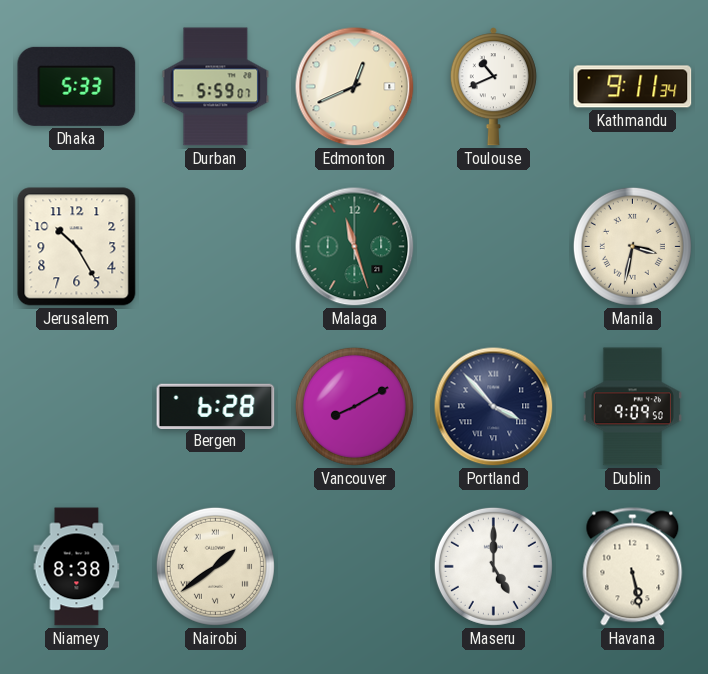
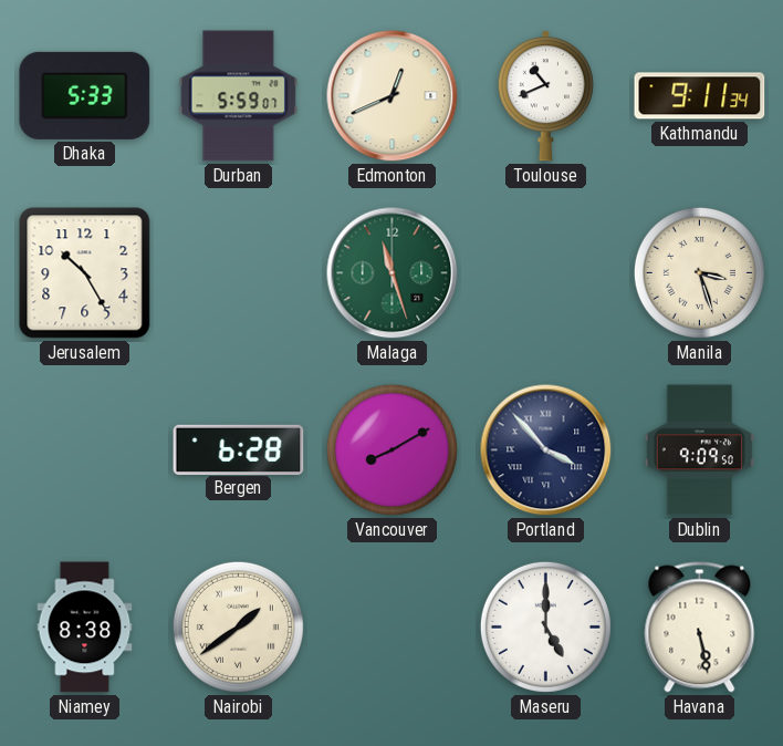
Manila: 3:32 -> 3:27
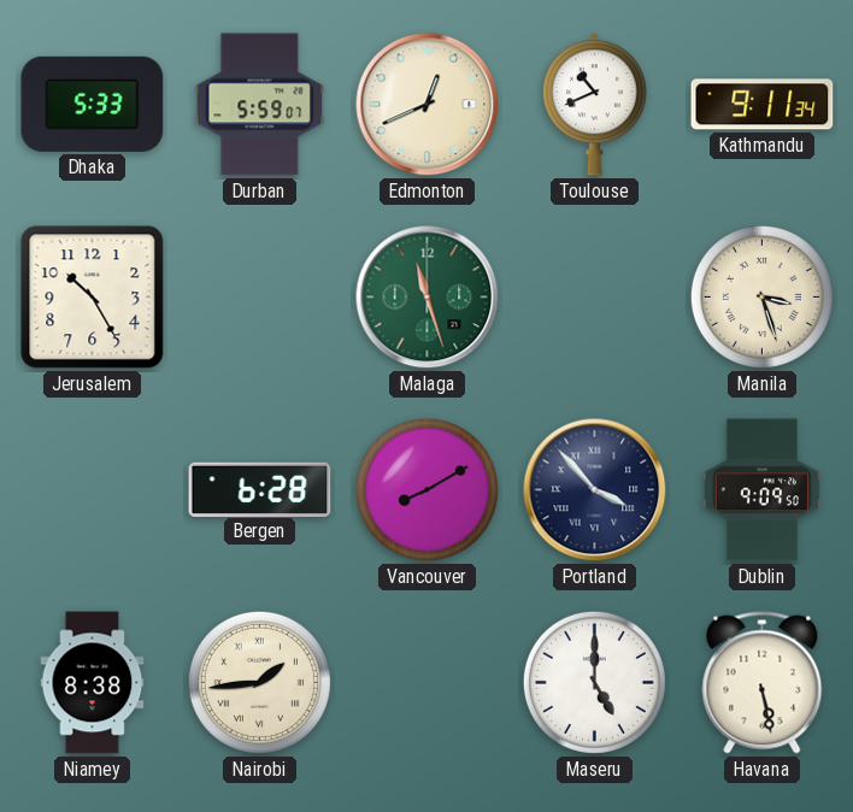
Nairobi: 1:39 -> 1:44
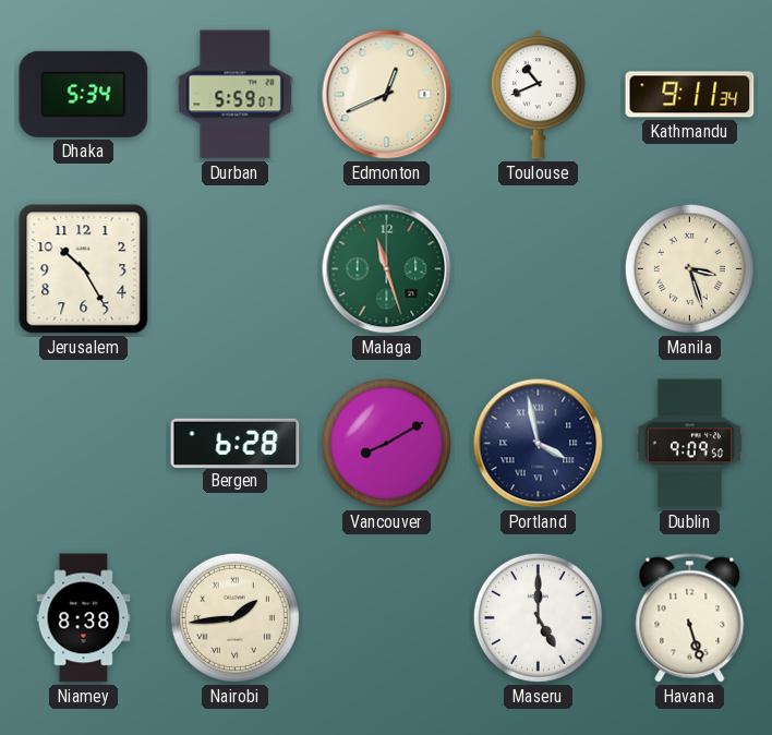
Dhaka: 5:33 -> 5:34
Portland: 3:53 -> 3:58
Havana: 5:28 -> 5:27
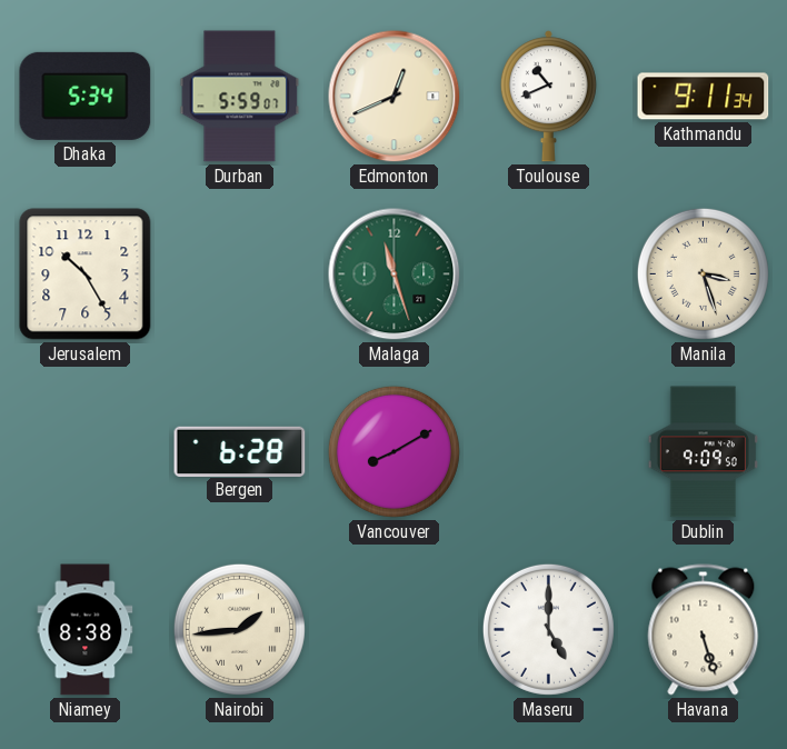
Portland: 3:58 -> none
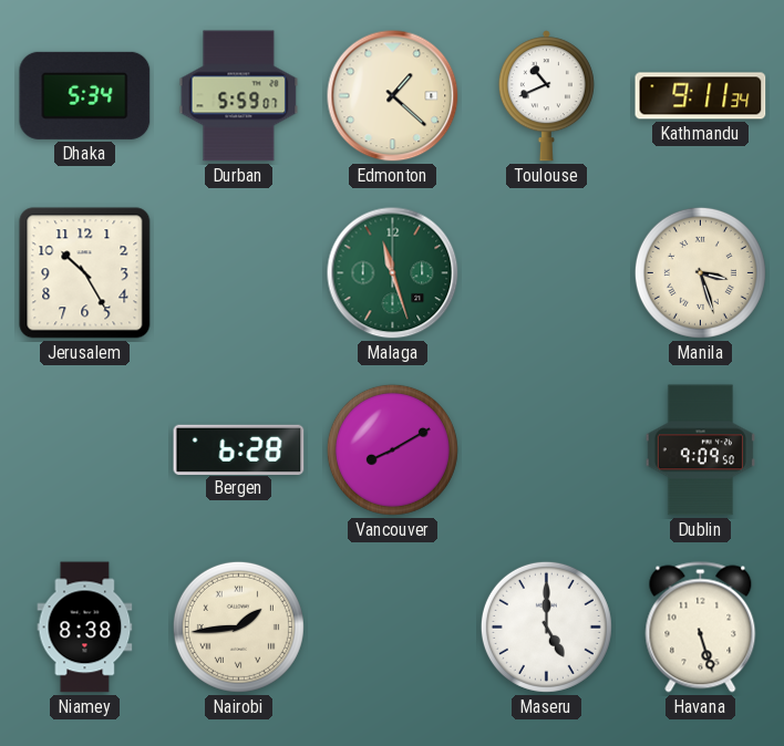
Edmonton: 12:41 -> 1:22
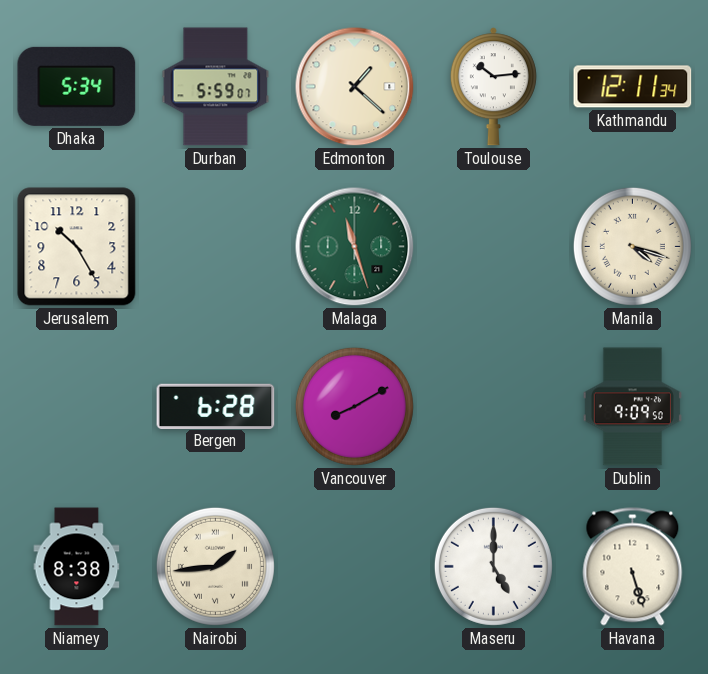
Toulouse: 10:41 -> 10:14
Kathmandu: 9:11 -> 12:11
Manila: 3:27 -> 4:18
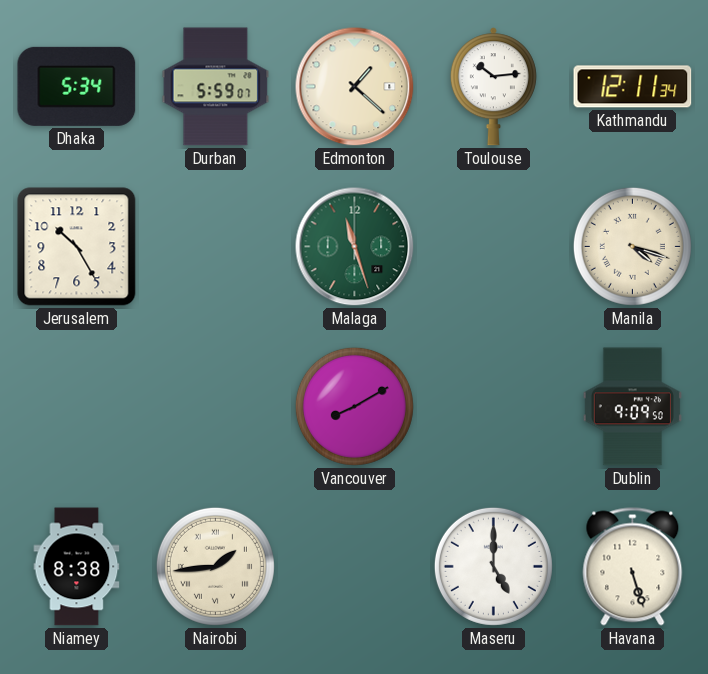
Bergen: 6:28 -> none
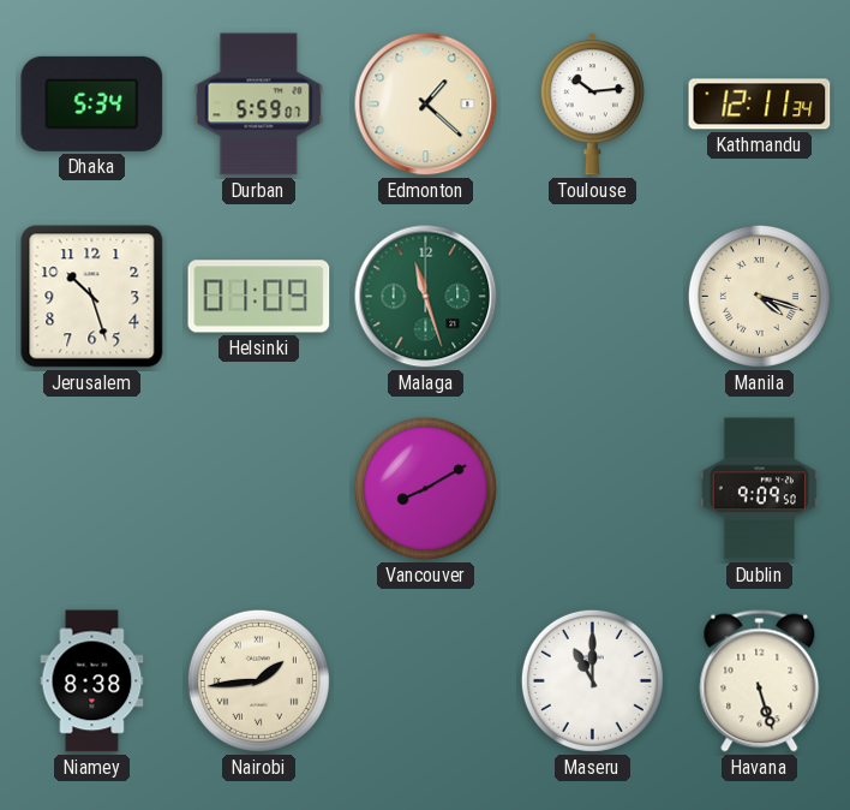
Jerusalem: 10:25 -> 10:27
Helsinki: none -> 01:09
Maseru: 5:00 -> 11:00
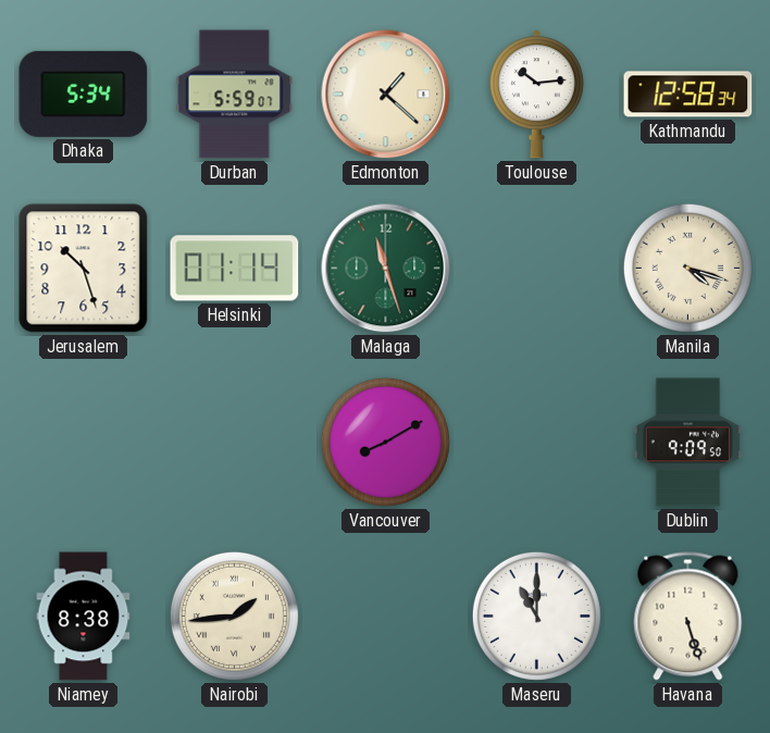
Kathmandu: 12:11 -> 12:58
Helsinki: 01:09 -> 01:14
